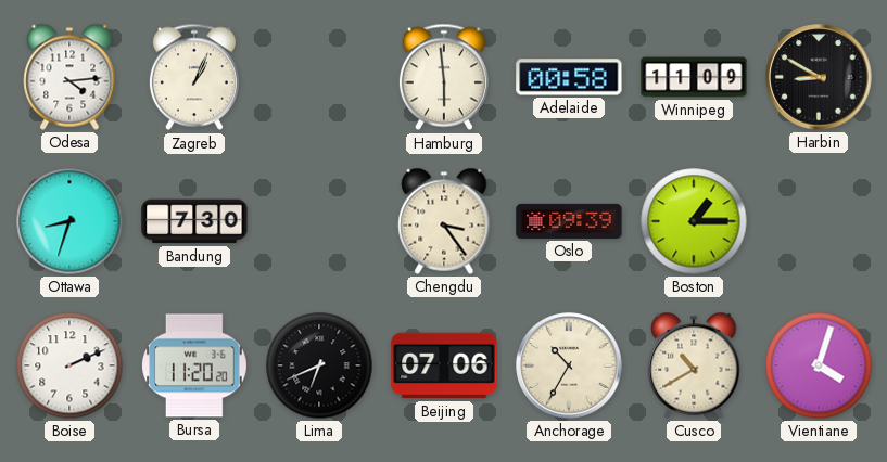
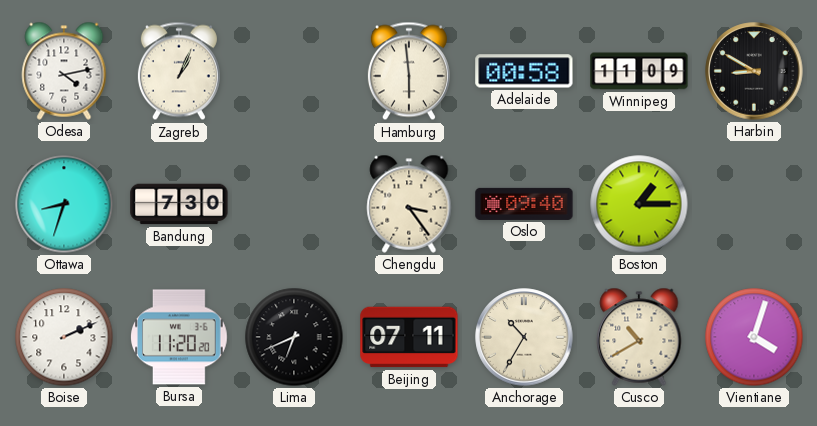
Odesa: 4:14 -> 4:13
Oslo: 09:39 -> 09:40
Beijing: 07:06 -> 07:11
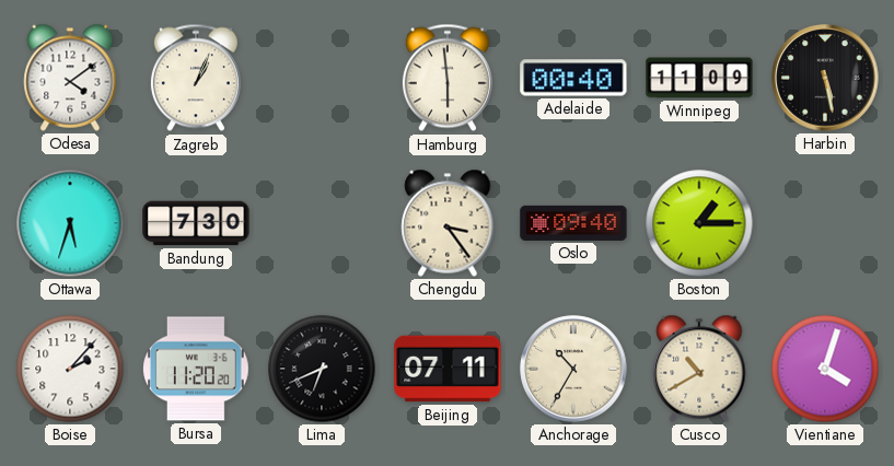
Odesa: 4:13 -> 4:09
Adelaide: 00:58 -> 00:40
Harbin: 8:50 -> 5:28
Ottawa: 8:33 -> 5:33
Boise: 2:11 -> 2:07
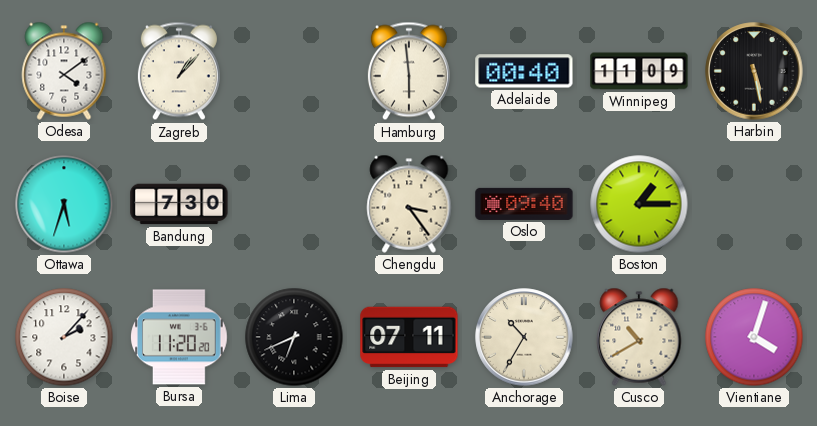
Zagreb: 1:04 -> 1:07
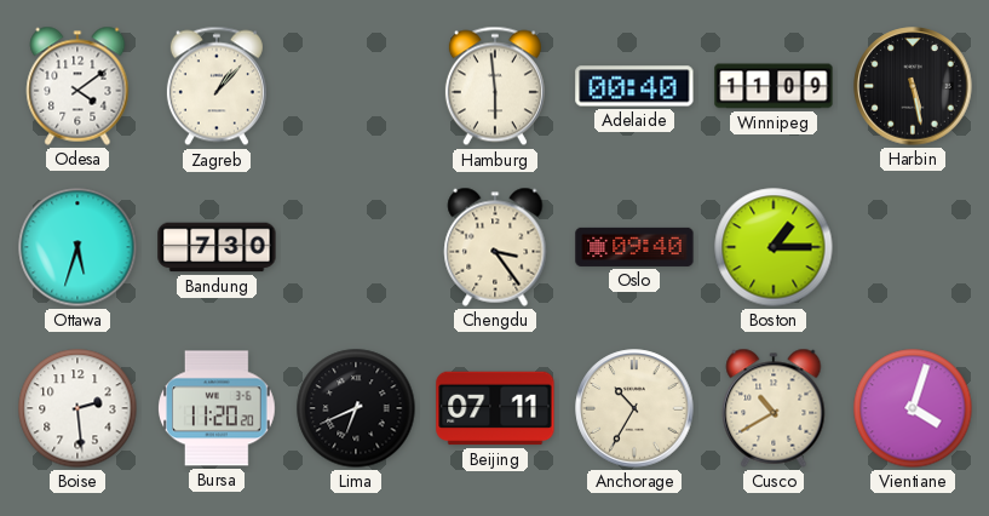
Boise: 2:07 -> 2:29
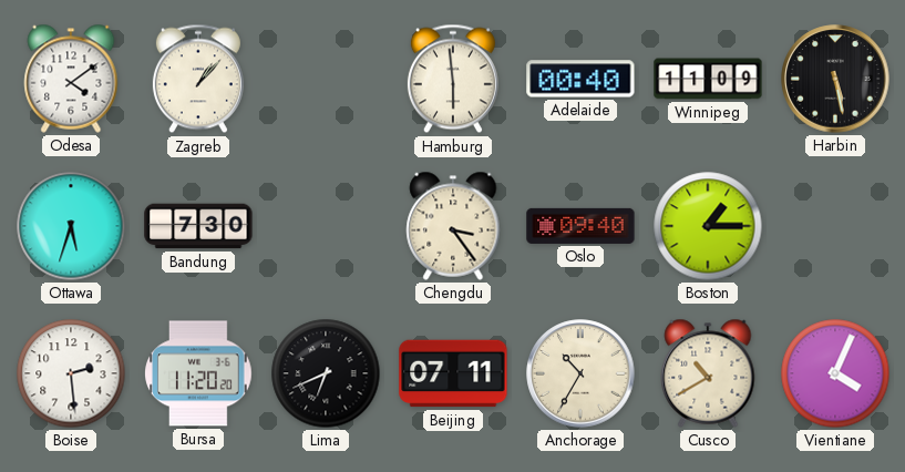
Vientiane: 4:03 -> 4:04
